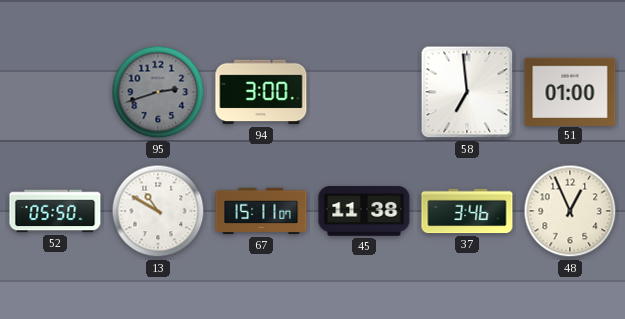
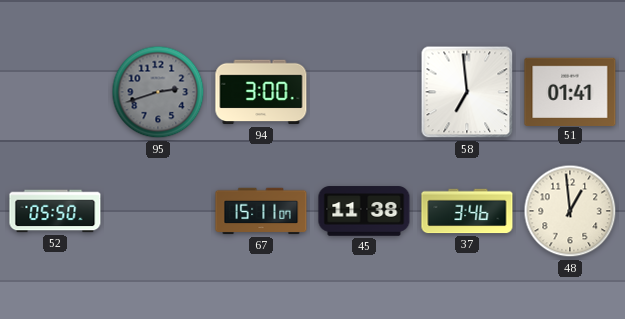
51: 01:00 -> 01:41
13: 10:50 -> none
48: 12:56 -> 12:59
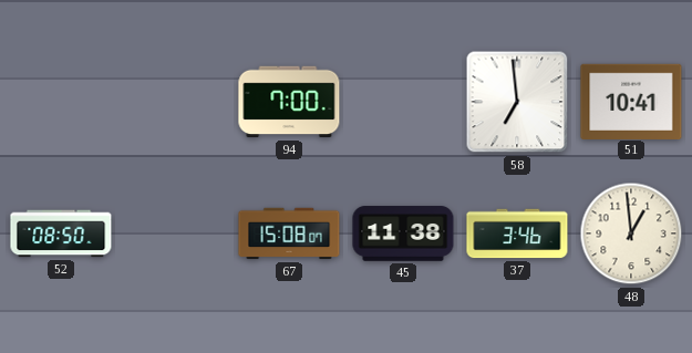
95: 2:42 -> none
94: 3:00 -> 7:00
51: 01:41 -> 10:41
52: 05:50 -> 08:50
67: 15:11 -> 15:08
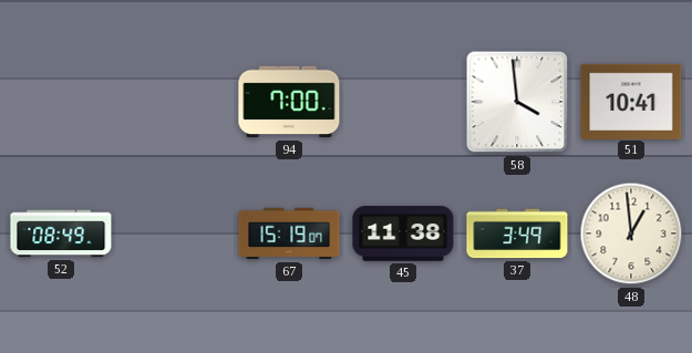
58: 6:59 -> 3:59
52: 08:50 -> 08:49
67: 15:08 -> 15:19
37: 3:46 -> 3:49
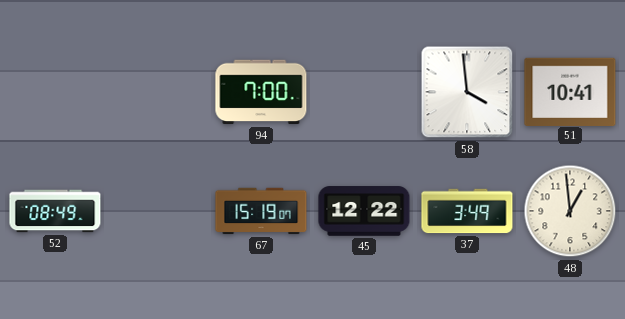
45: 11:38 -> 12:22
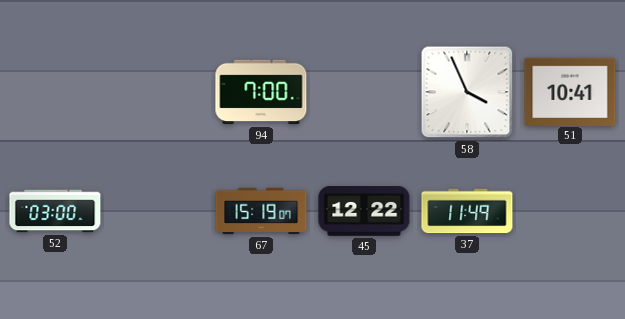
58: 3:59 -> 3:56
52: 08:49 -> 03:00
37: 3:49 -> 11:49
48: 12:59 -> none
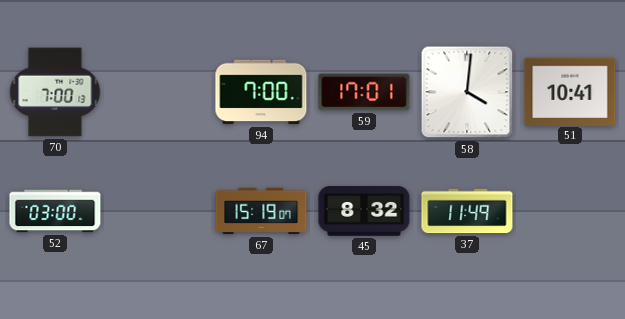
70: none -> 7:00
59: none -> 17:01
58: 3:56 -> 4:01
45: 12:22 -> 8:32
